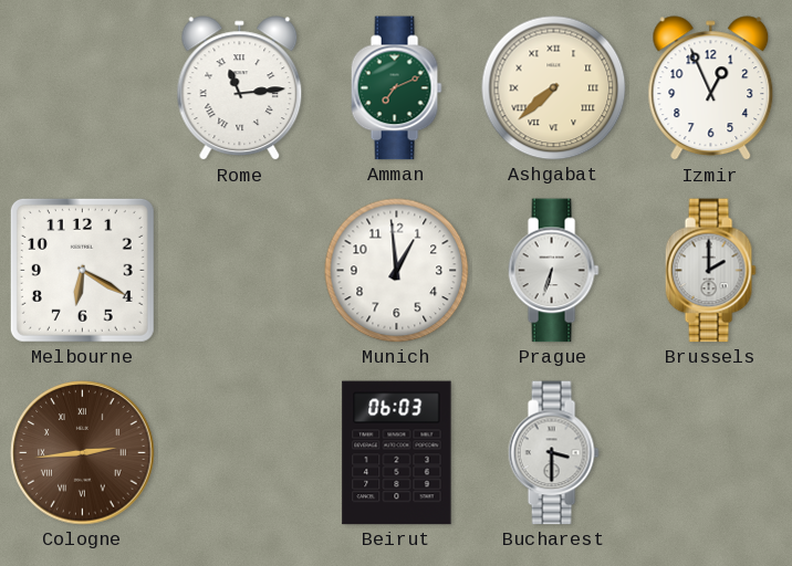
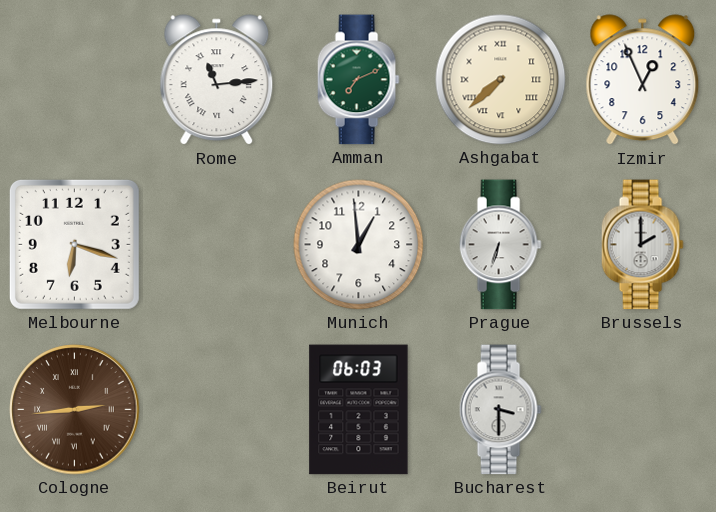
Melbourne: 6:20 -> 6:18
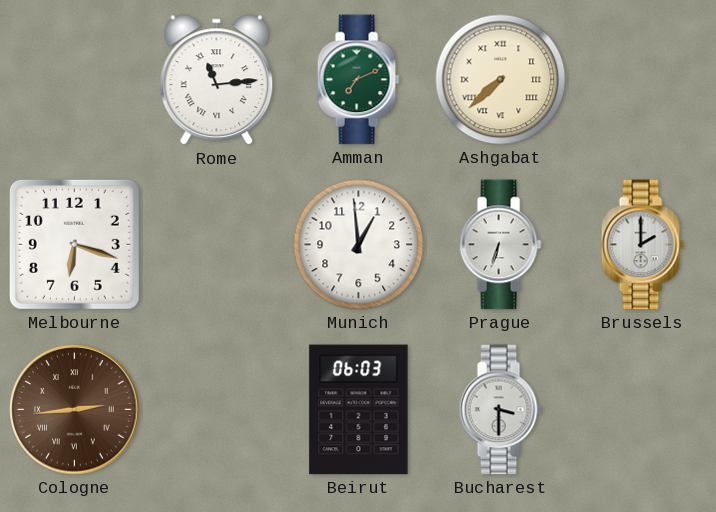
Izmir: 12:56 -> none
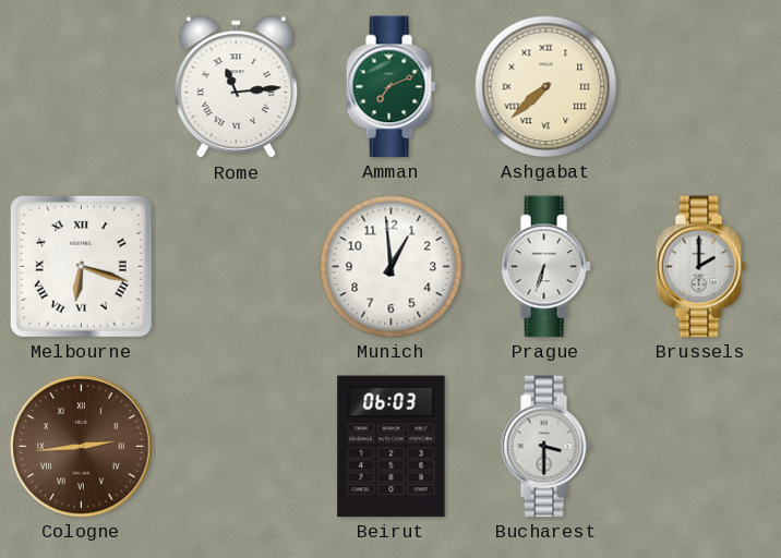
Melbourne numerals: Arabic -> Roman
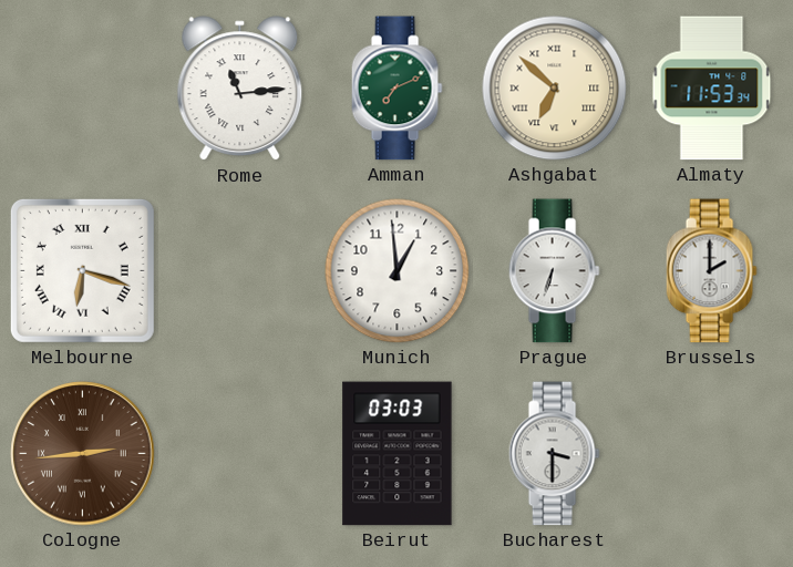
Ashgabat: 7:38 -> 6:52
Almaty: none -> 11:53
Beirut: 06:03 -> 03:03
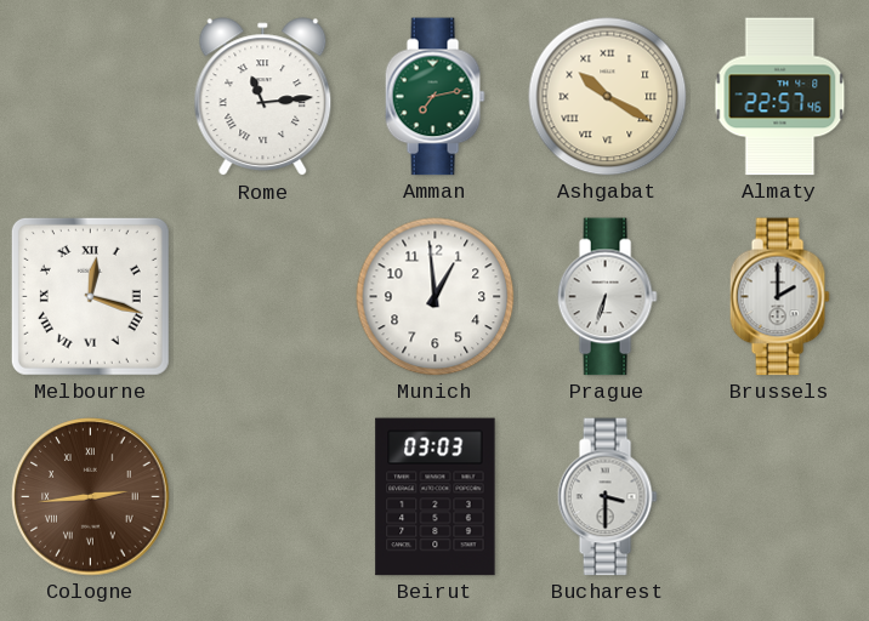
Amman: 7:11 -> 7:13
Ashgabat: 6:52 -> 10:20
Almaty: 11:53 -> 22:57
Melbourne: 6:18 -> 12:18
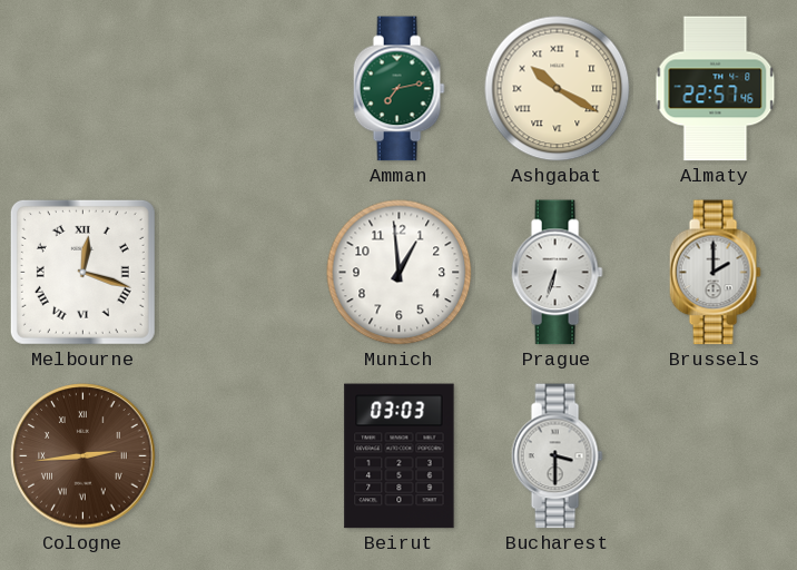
Rome: 11:14 -> none
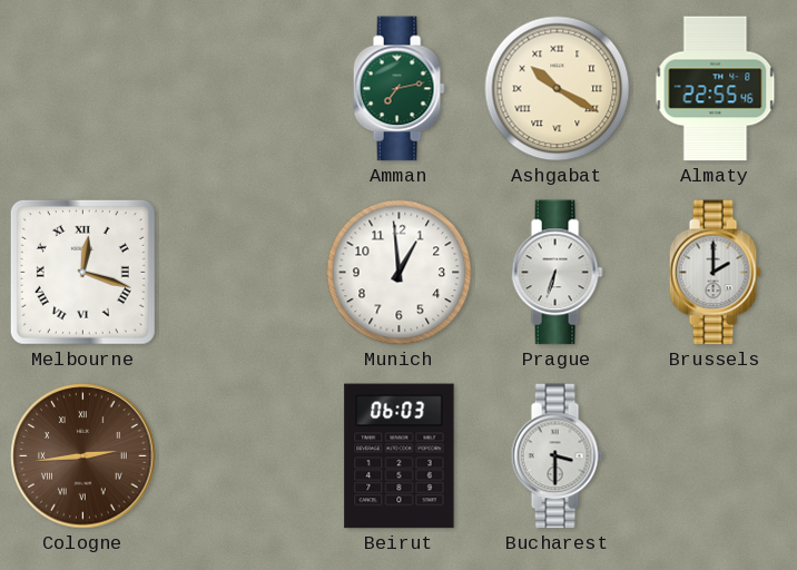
Almaty: 22:57 -> 22:55
Beirut: 03:03 -> 06:03
